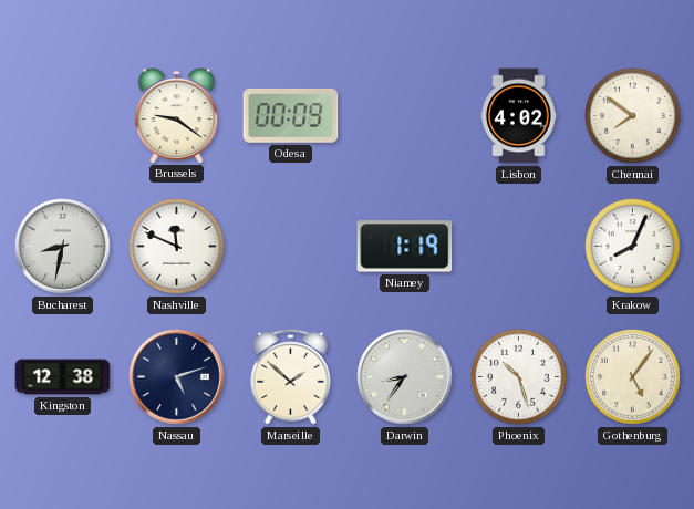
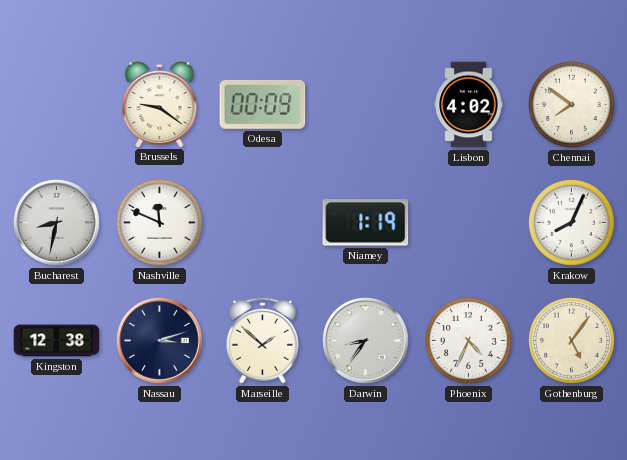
Nassau: 5:12 -> 3:12
Phoenix: 10:27 -> 4:34
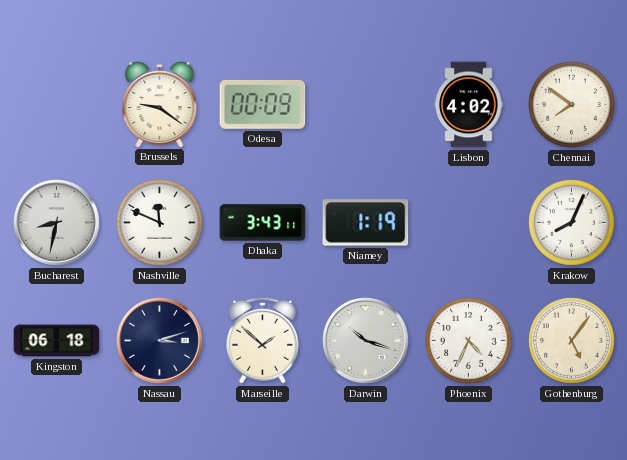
Dhaka: none -> 3:43
Kingston: 12:38 -> 06:18
Darwin: 8:36 -> 10:18
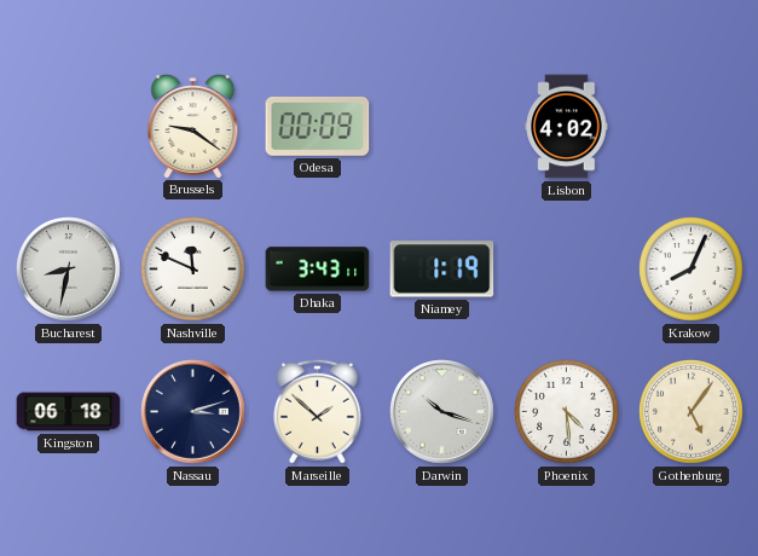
Chennai: 7:51 -> none
Phoenix: 4:34 -> 4:29
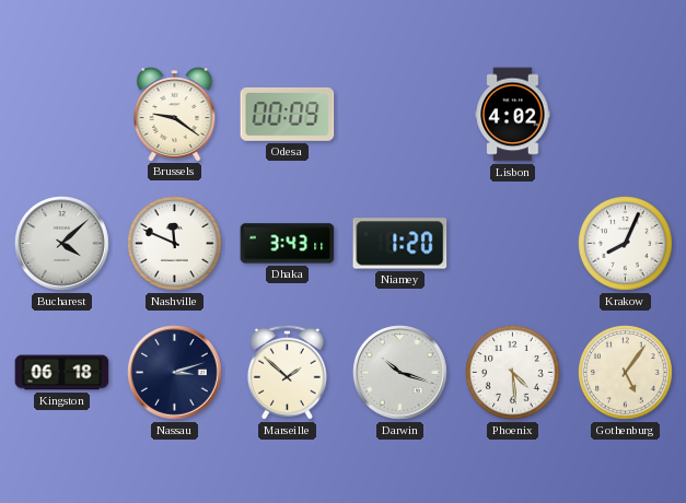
Bucharest: 8:32 -> 4:08
Niamey: 1:19 -> 1:20
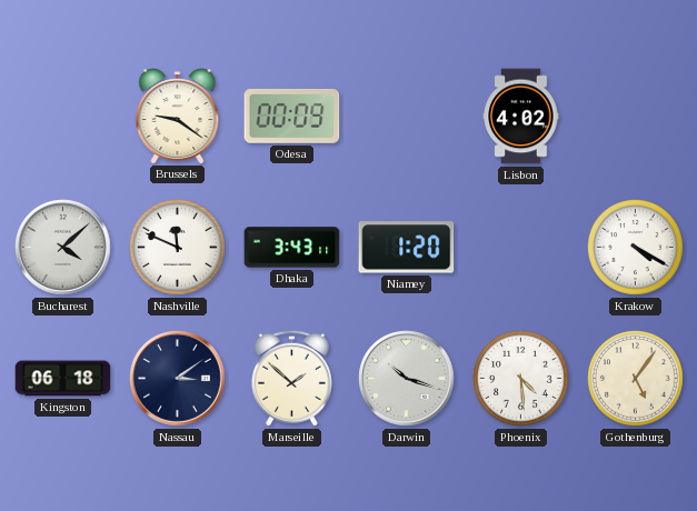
Krakow: 8:04 -> 4:20
Nassau: 3:12 -> 3:09
